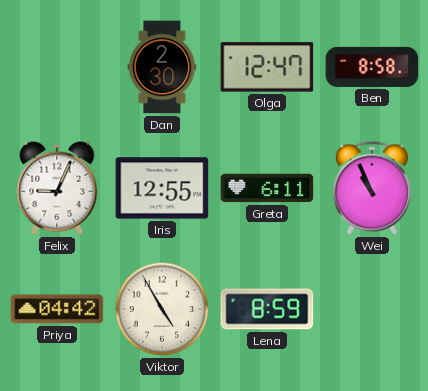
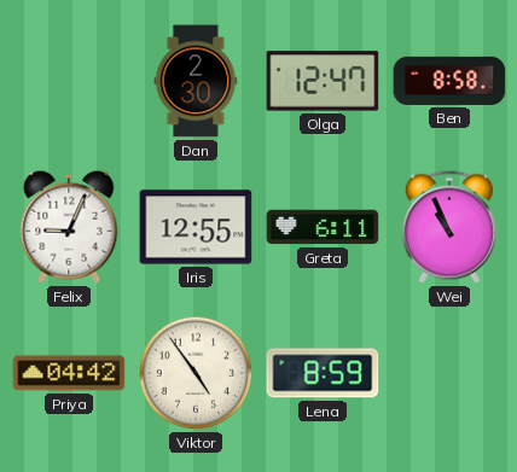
Viktor: 4:55 -> 4:54
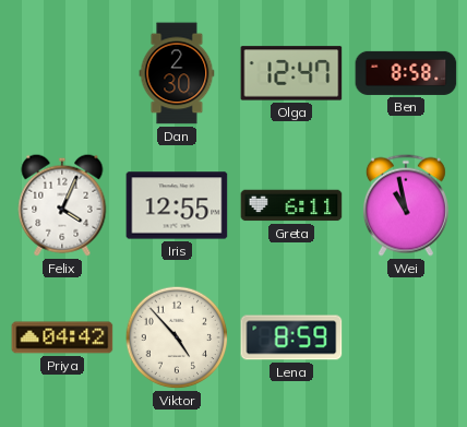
Felix: 9:04 -> 4:04
Wei: 10:56 -> 10:58
Viktor: 4:54 -> 4:53
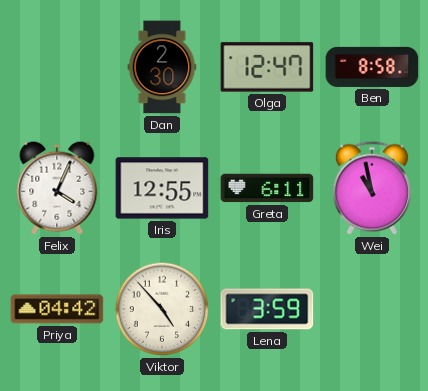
Lena: 8:59 -> 3:59
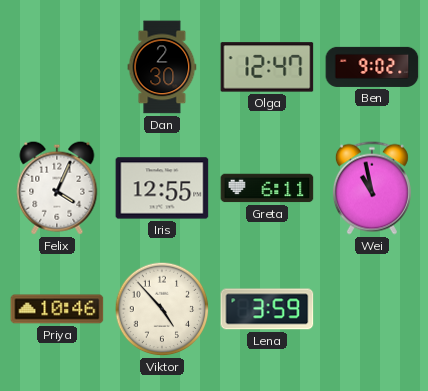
Ben: 8:58 -> 9:02
Priya: 04:42 -> 10:46
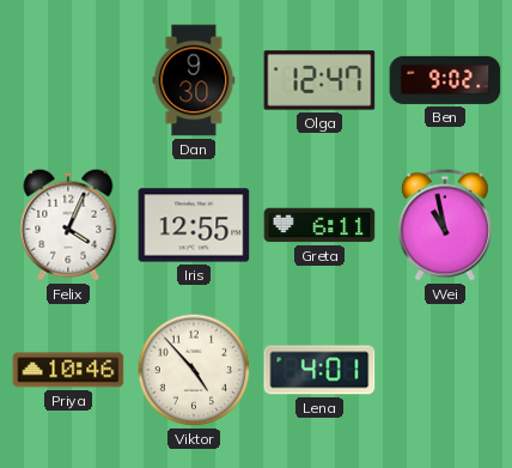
Dan: 2:30 -> 9:30
Lena: 3:59 -> 4:01
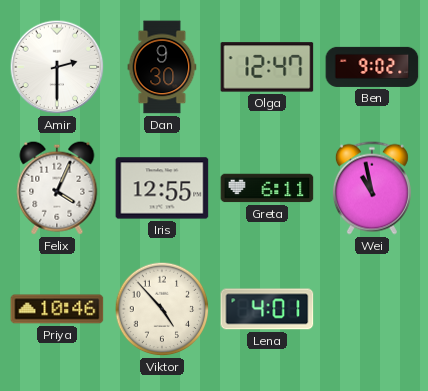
Amir: none -> 2:30
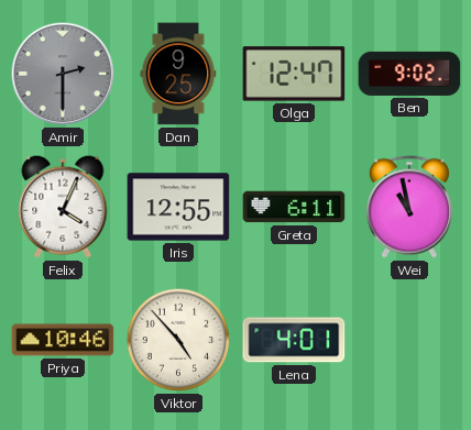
Amir dial: white -> grey
Dan: 9:30 -> 9:25
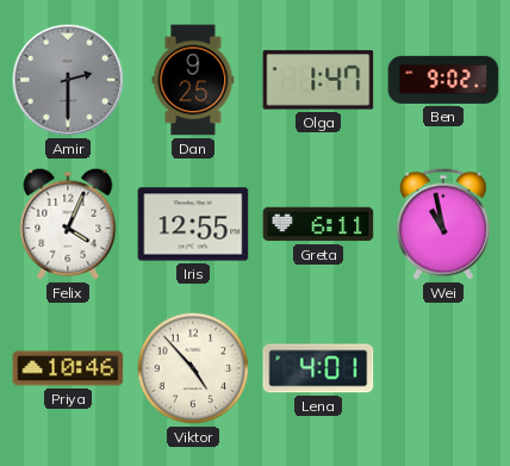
Olga: 12:47 -> 1:47
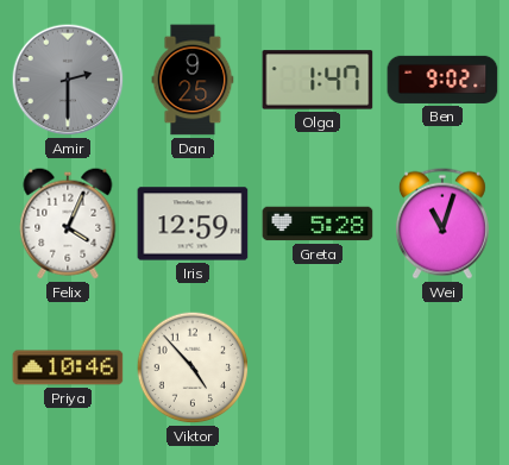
Iris: 12:55 -> 12:59
Greta: 6:11 -> 5:28
Wei: 10:58 -> 11:03
Lena: 4:01 -> none
